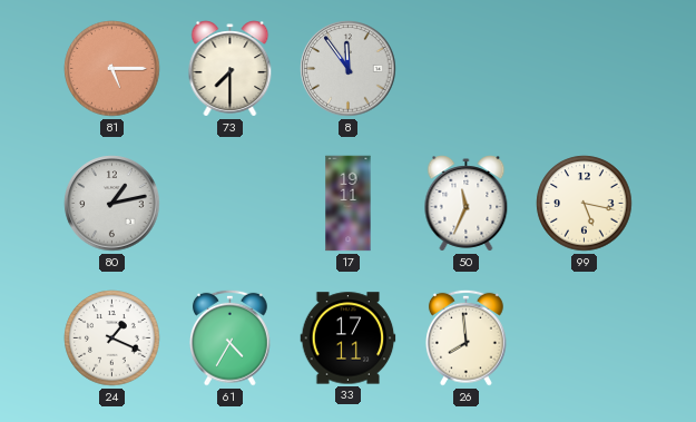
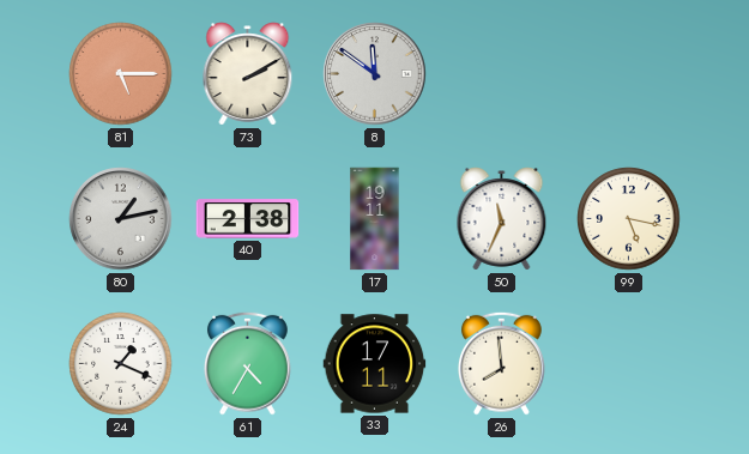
73: 7:30 -> 2:10
8: 11:54 -> 11:51
40: none -> 2:38
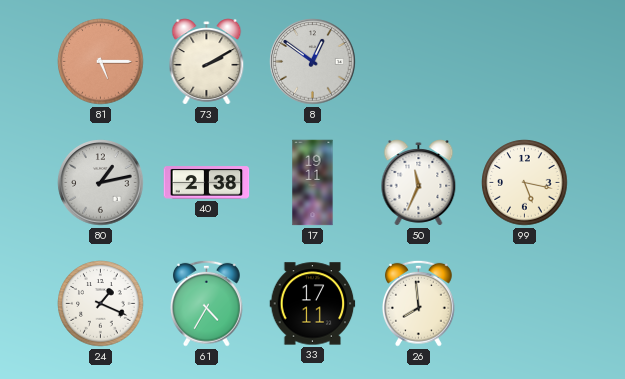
8: 11:51 -> 12:51
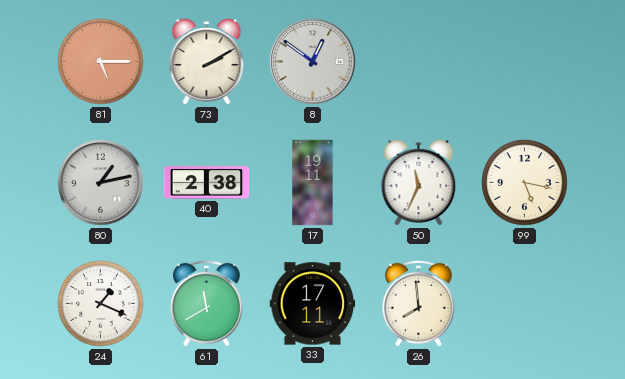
61: 4:35 -> 11:40
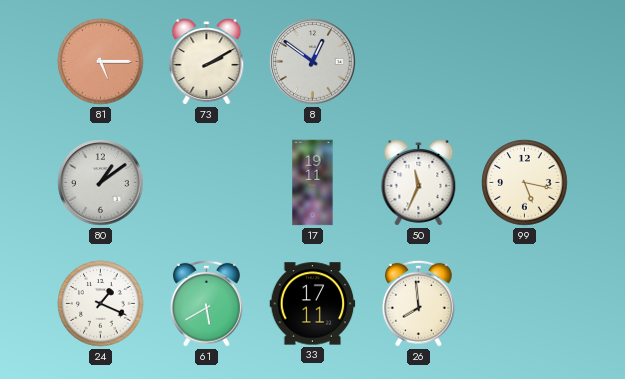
80: 1:13 -> 1:09
40: 2:38 -> none
61: 11:40 -> 5:40
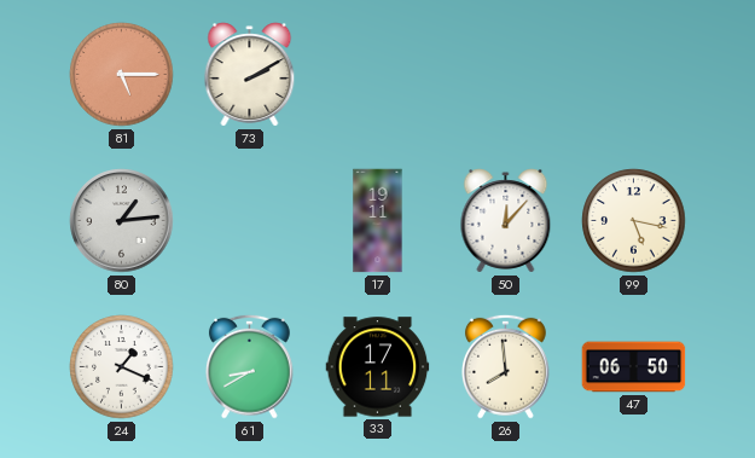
8: 12:51 -> none
80: 1:09 -> 1:14
50: 11:34 -> 12:07
61: 5:40 -> 8:40
47: none -> 06:50
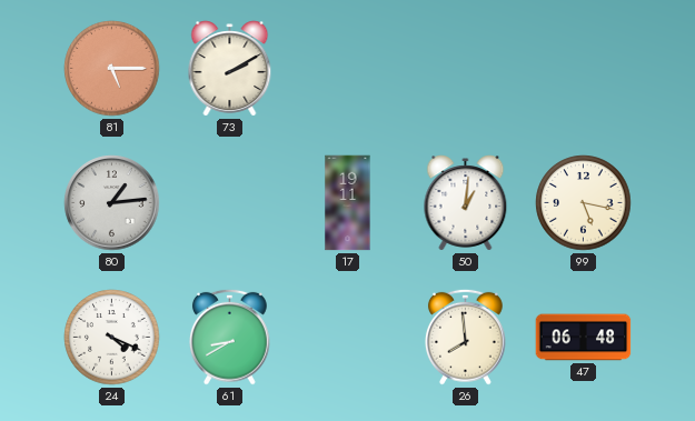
50: 12:07 -> 1:01
24: 1:19 -> 4:19
33: 17:11 -> none
47: 06:50 -> 06:48
